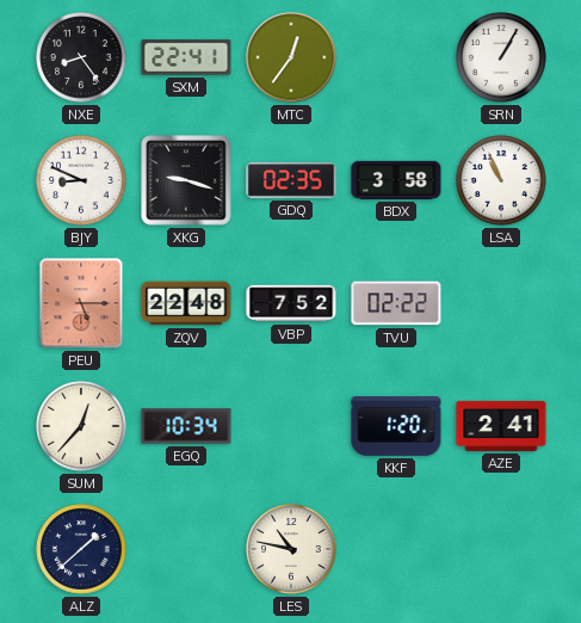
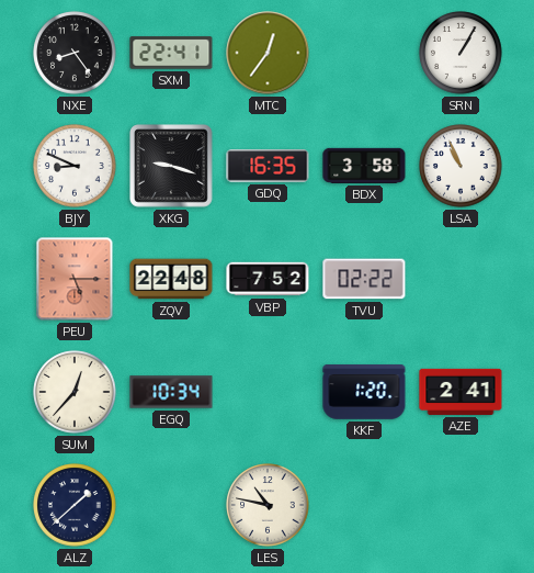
GDQ: 02:35 -> 16:35
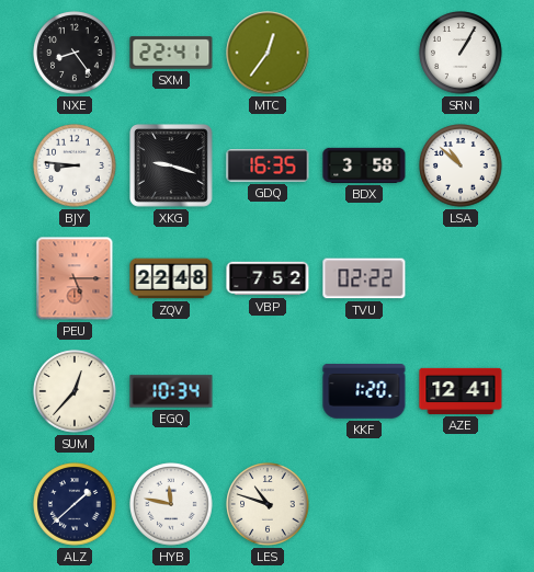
BJY: 8:49 -> 8:46
LSA: 10:56 -> 10:52
AZE: 2:41 -> 12:41
HYB: none -> 11:47
LES: 10:47 -> 10:48
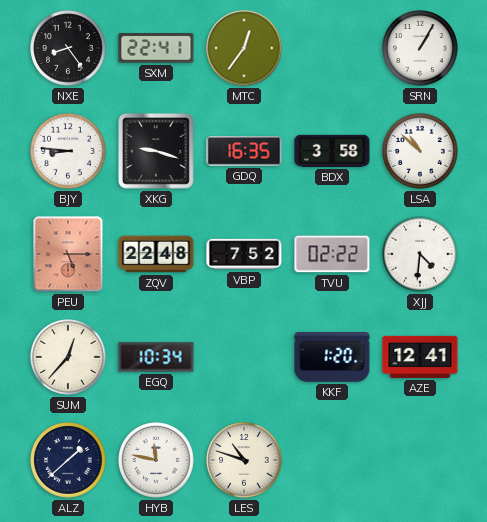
XJJ: none -> 4:31
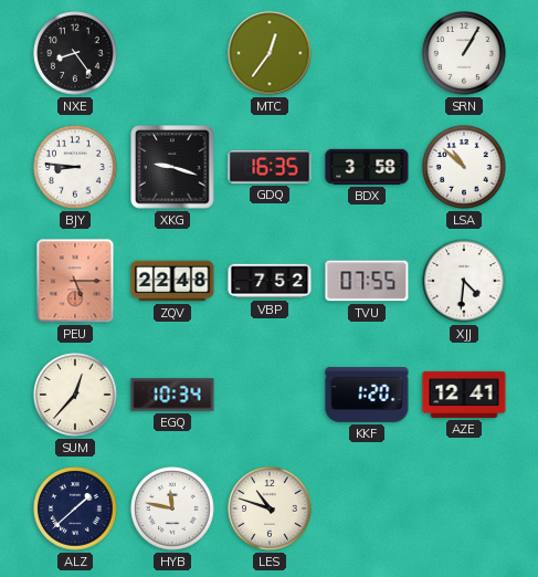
SXM: 22:41 -> none
TVU: 02:22 -> 07:55
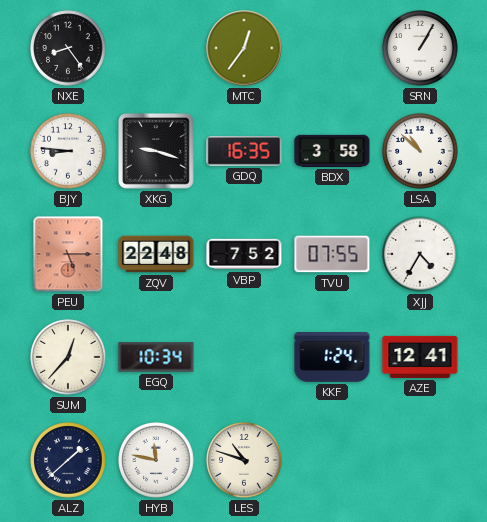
XJJ: 4:31 -> 4:35
KKF: 1:20 -> 1:24
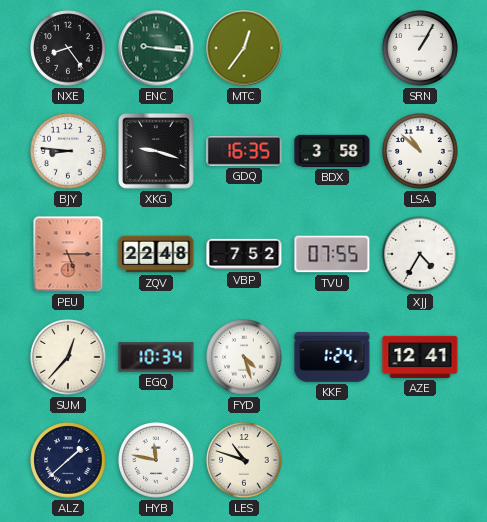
ENC: none -> 9:16
FYD: none -> 4:27
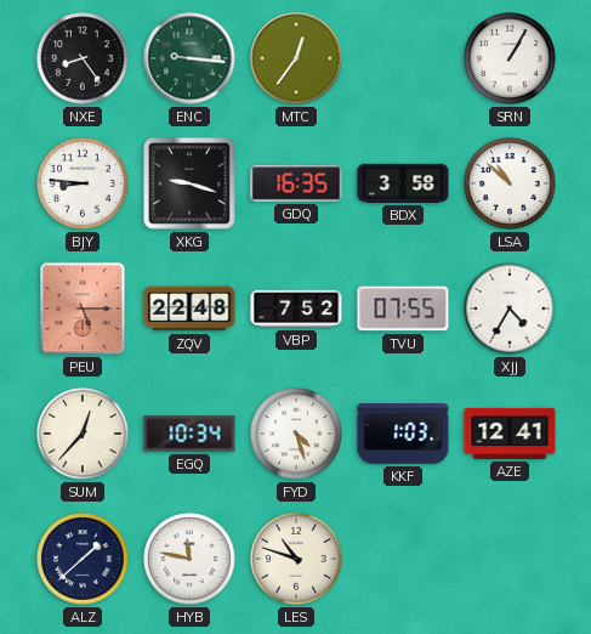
KKF: 1:24 -> 1:03
